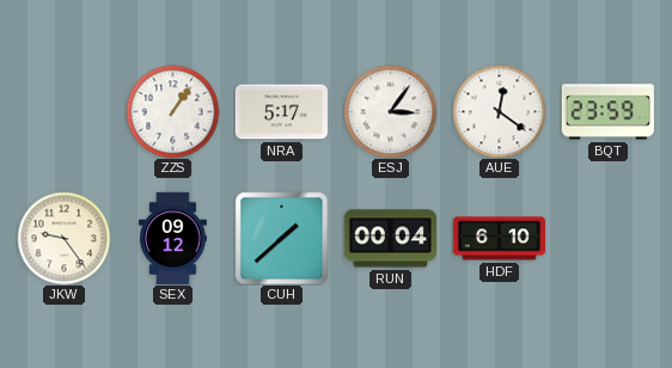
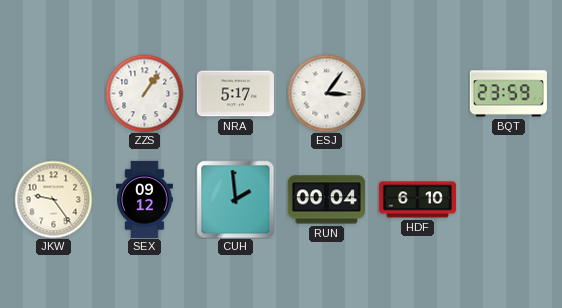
AUE: 12:21 -> none
CUH: 1:38 -> 1:59
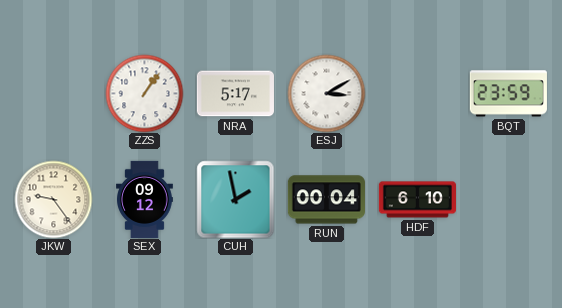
ESJ: 3:06 -> 3:10
CUH: 1:59 -> 1:58
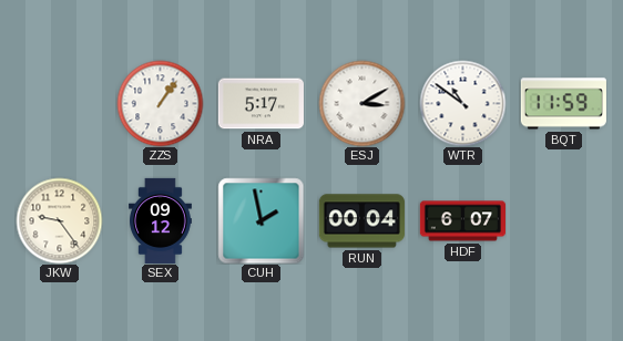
WTR: none -> 10:51
BQT: 23:59 -> 11:59
HDF: 6:10 -> 6:07
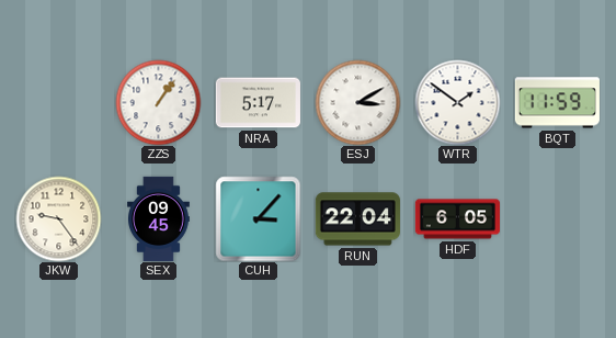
WTR: 10:51 -> 1:51
SEX: 09:12 -> 09:45
CUH: 1:58 -> 3:07
RUN: 00:04 -> 22:04
HDF: 6:07 -> 6:05
